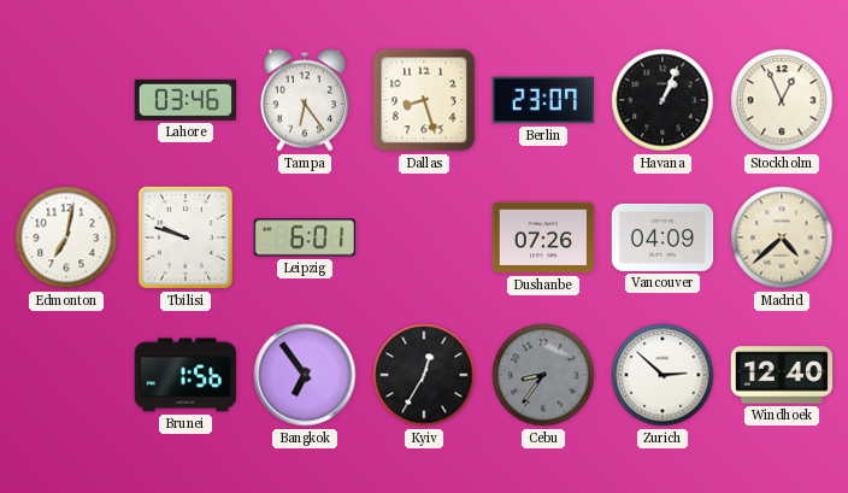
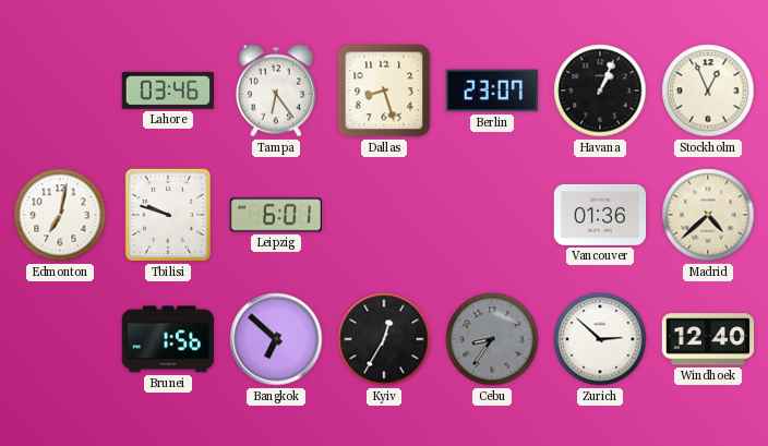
Dushanbe: 07:26 -> none
Vancouver: 04:09 -> 01:36
Bangkok: 6:54 -> 6:52
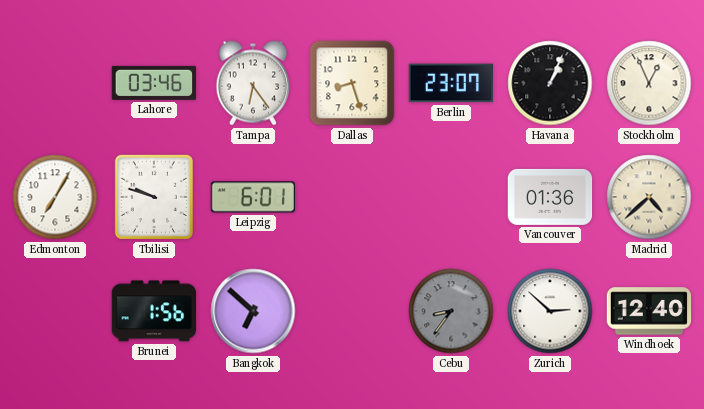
Edmonton: 7:02 -> 7:05
Kyiv: 12:35 -> none
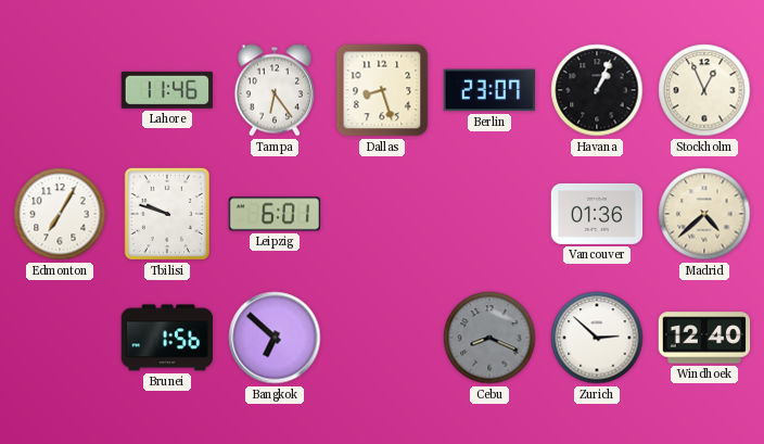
Lahore: 03:46 -> 11:46
Cebu: 8:36 -> 8:19
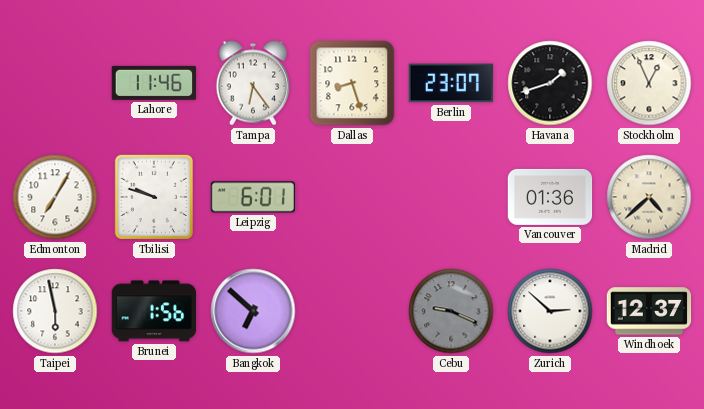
Havana: 1:04 -> 1:42
Taipei: none -> 5:58
Cebu: 8:19 -> 9:19
Windhoek: 12:40 -> 12:37
